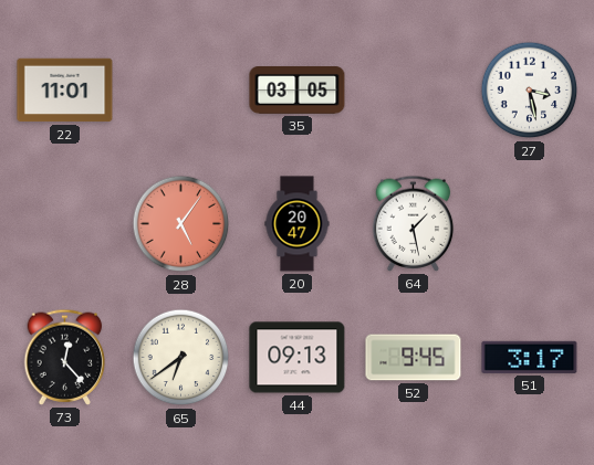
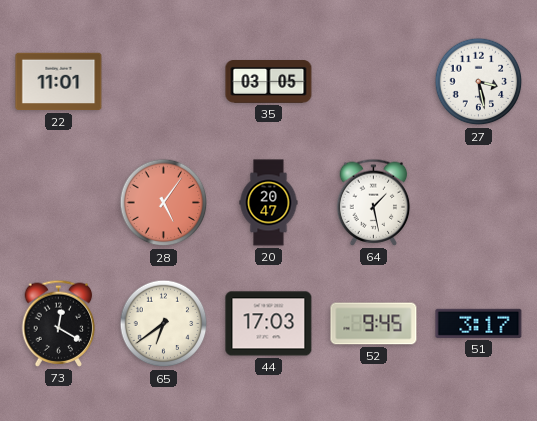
73: 12:23 -> 12:20
44: 09:13 -> 17:03
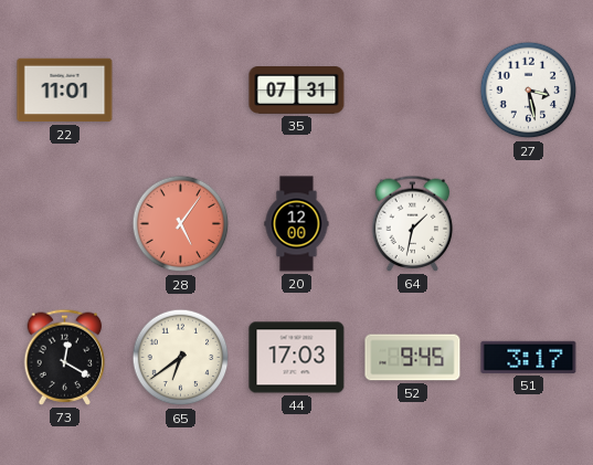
35: 03:05 -> 07:31
20: 20:47 -> 12:00
64: 1:28 -> 1:32
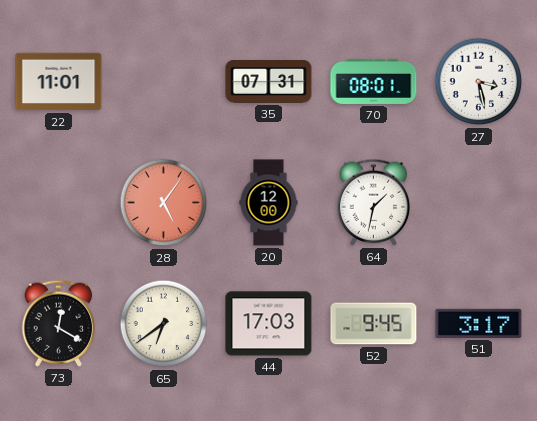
70: none -> 08:01
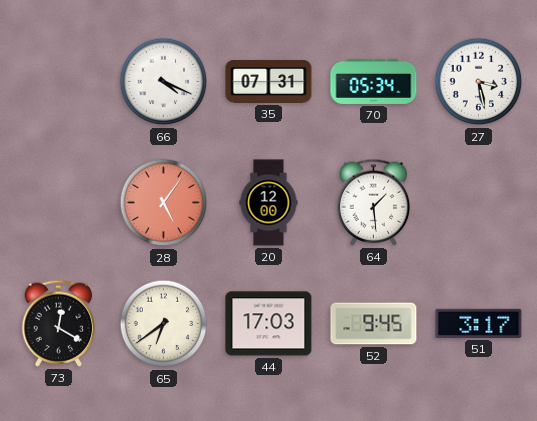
22: 11:01 -> none
66: none -> 4:19
70: 08:01 -> 05:34
64: 1:32 -> 1:29
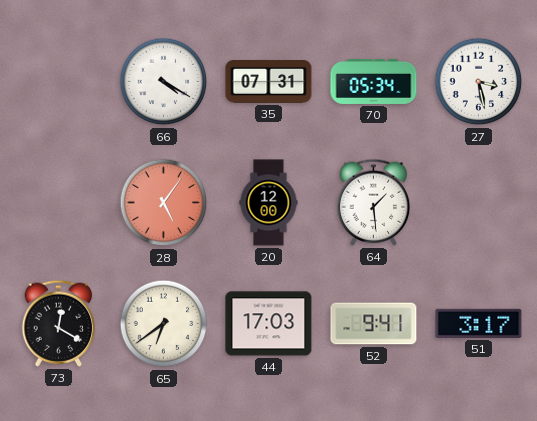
66: 4:19 -> 4:20
52: 9:45 -> 9:41
